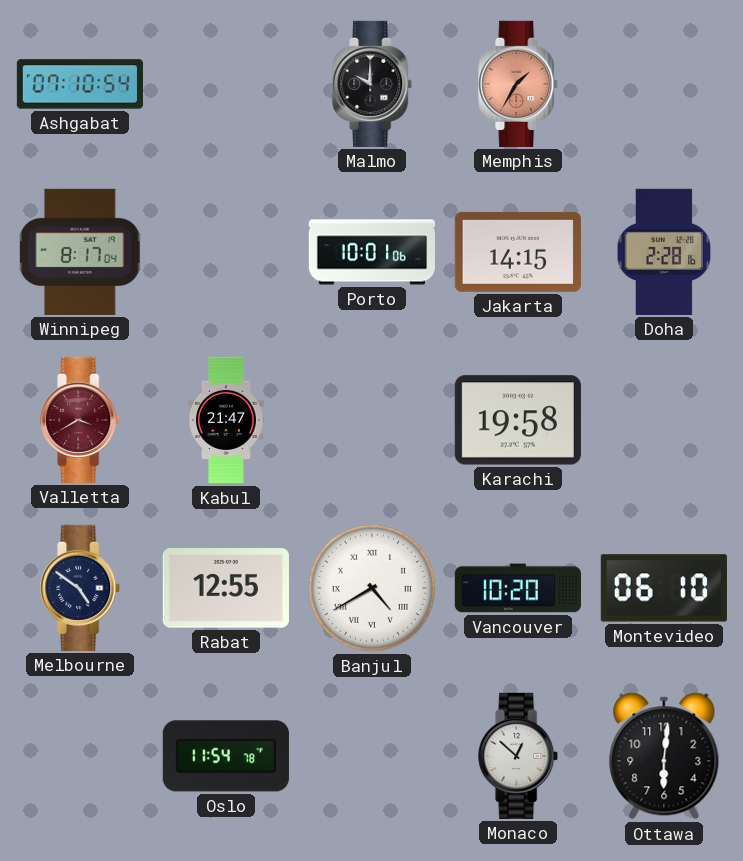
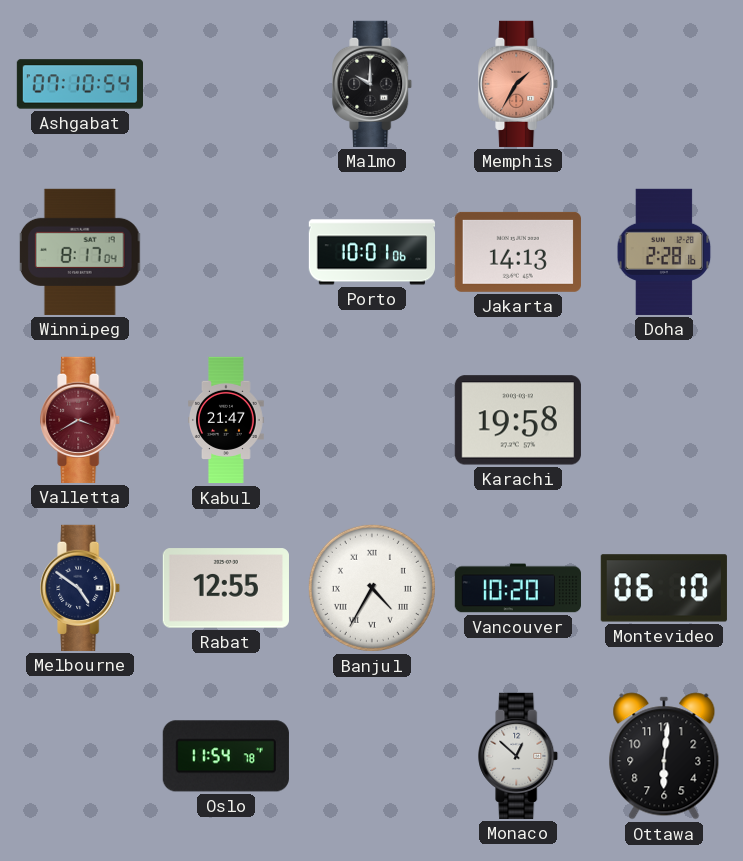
Jakarta: 14:15 -> 14:13
Banjul: 4:40 -> 4:35
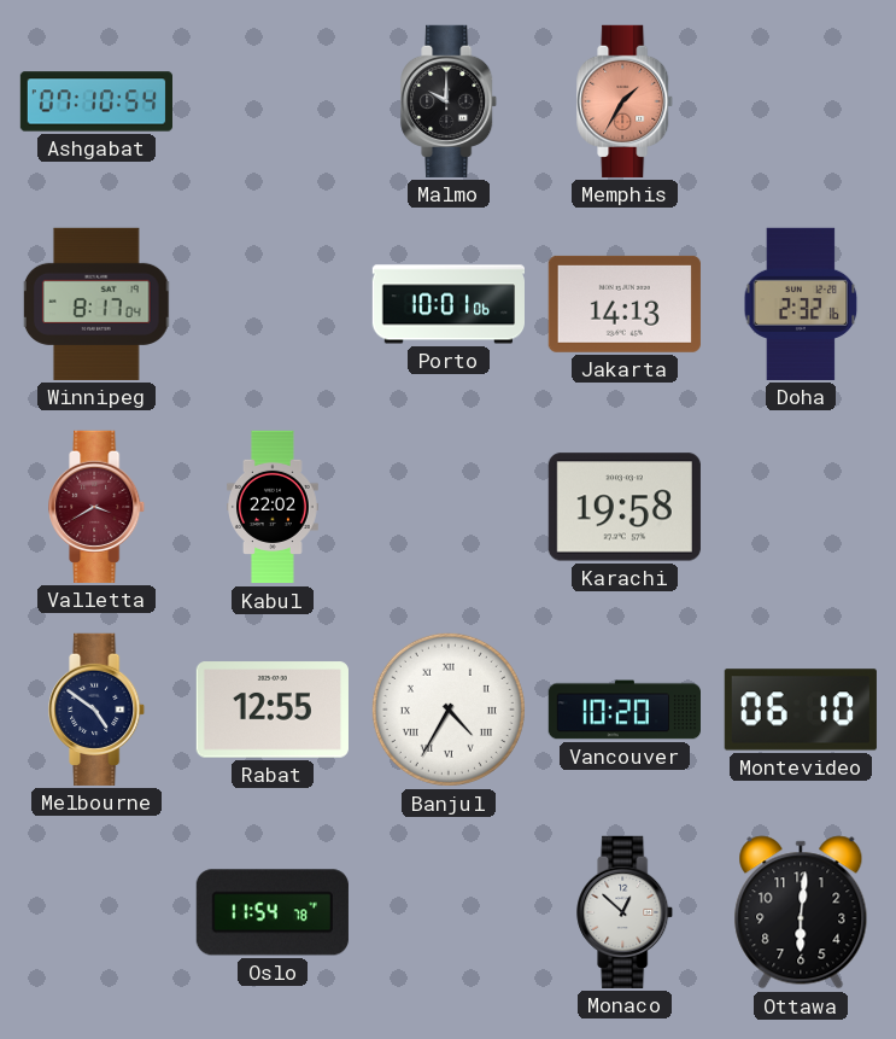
Doha: 2:28 -> 2:32
Kabul: 21:47 -> 22:02
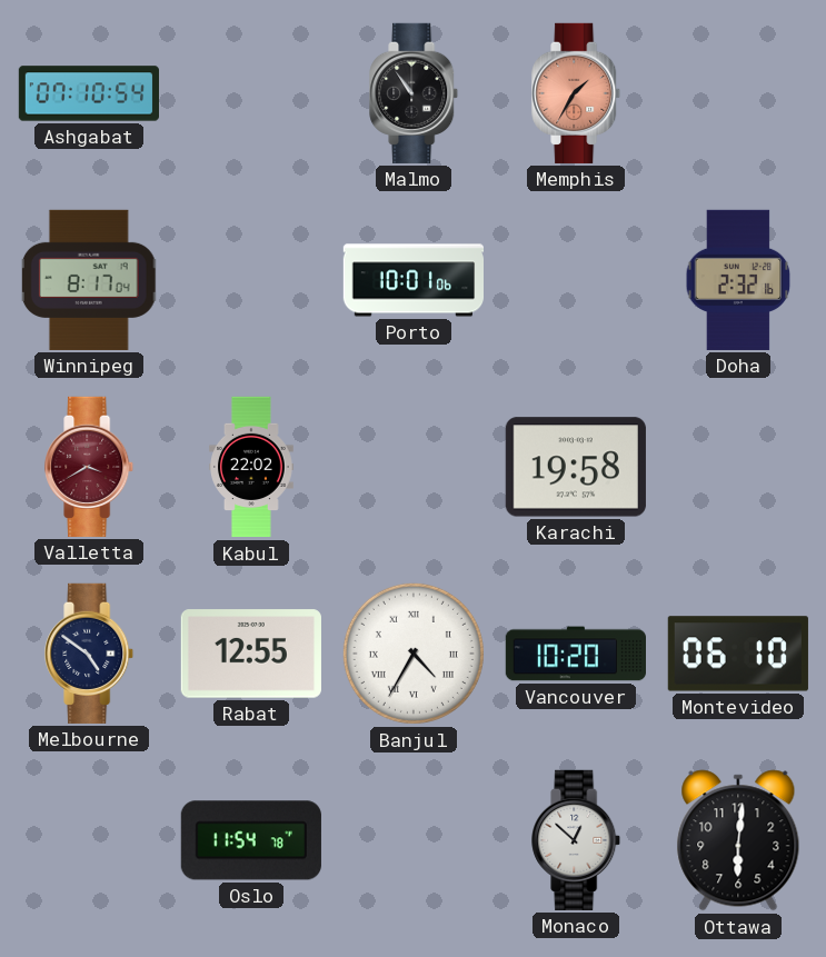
Malmo: 10:00 -> 10:54
Jakarta: 14:13 -> none
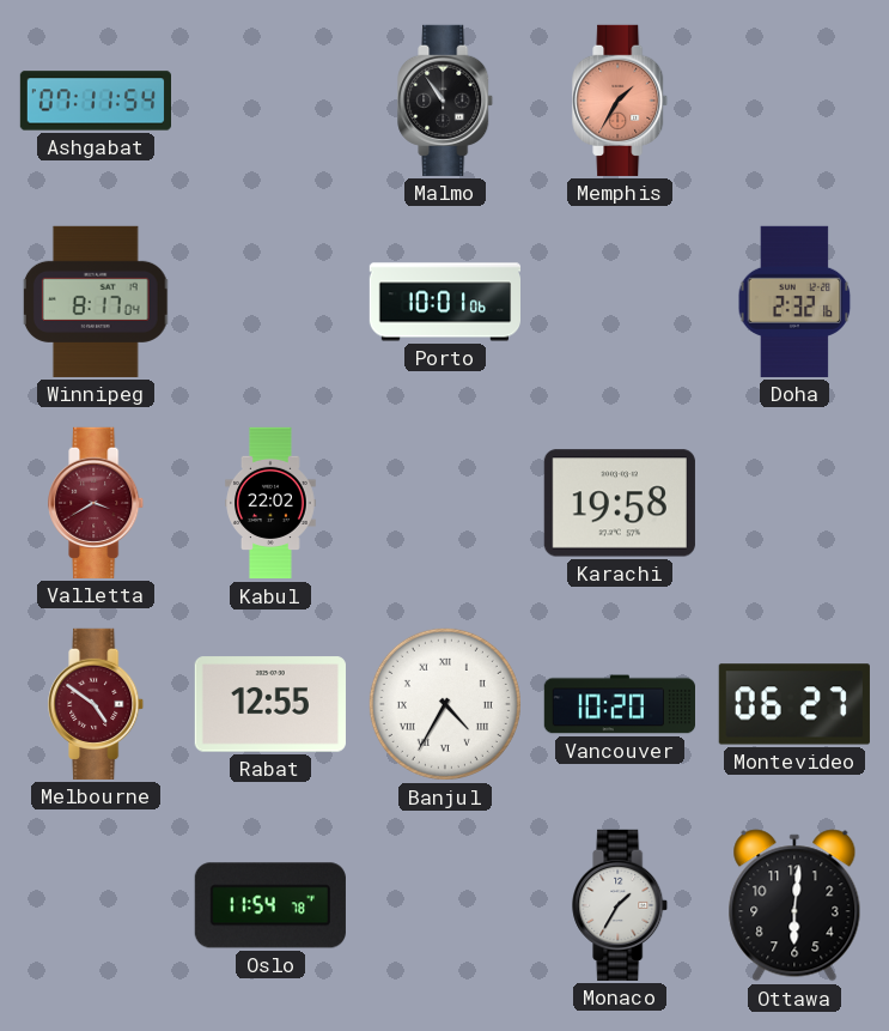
Ashgabat: 07:10 -> 07:11
Melbourne dial: navy -> burgundy
Montevideo: 06:10 -> 06:27
Monaco: 12:52 -> 1:35
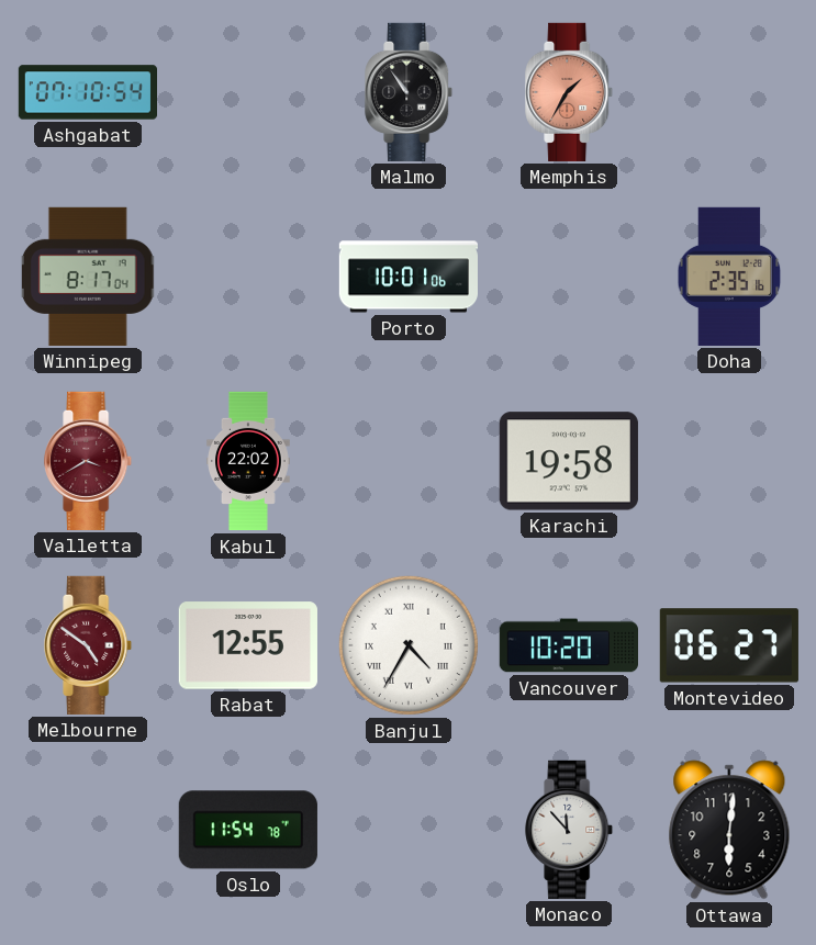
Ashgabat: 07:11 -> 07:10
Doha: 2:32 -> 2:35
Monaco: 1:35 -> 11:53
